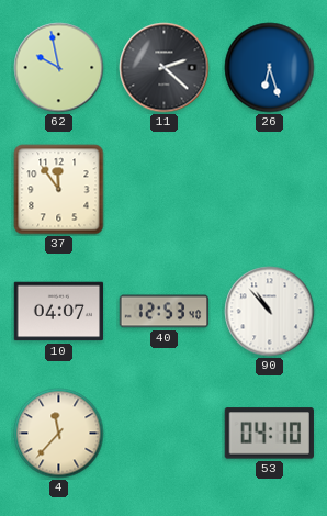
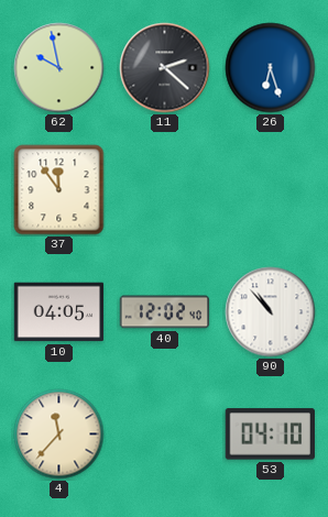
10: 04:07 -> 04:05
40: 12:53 -> 12:02
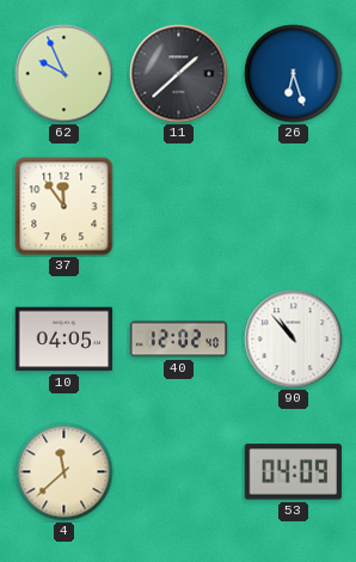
62: 9:58 -> 9:56
11: 2:22 -> 1:38
4: 11:37 -> 11:38
53: 04:10 -> 04:09
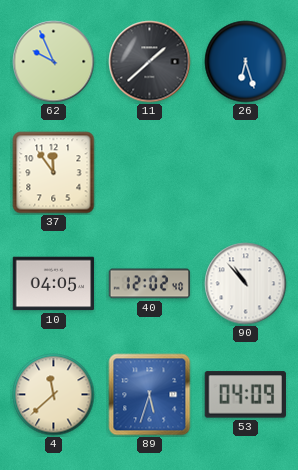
89: none -> 5:33
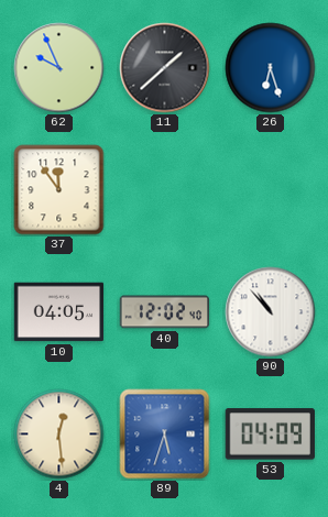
4: 11:38 -> 12:29
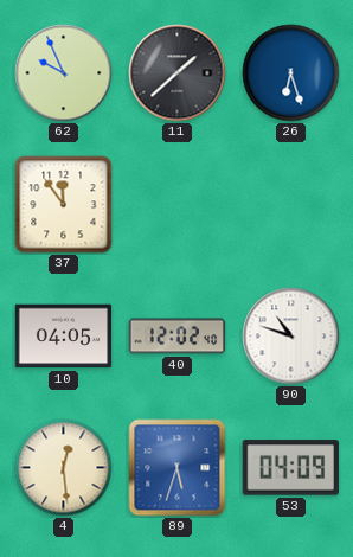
90: 10:53 -> 10:48
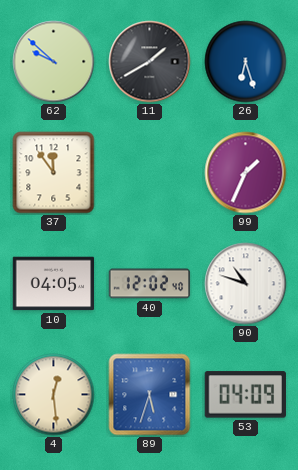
62: 9:56 -> 9:52
11: 1:38 -> 1:40
99: none -> 1:34
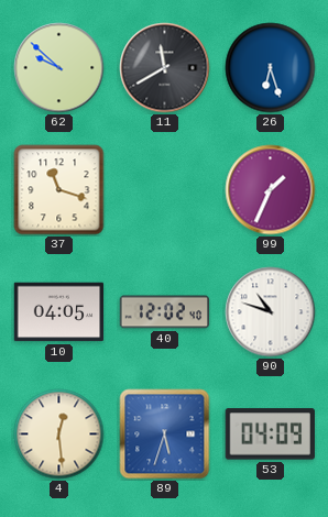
11: 1:40 -> 11:40
37: 11:54 -> 11:18
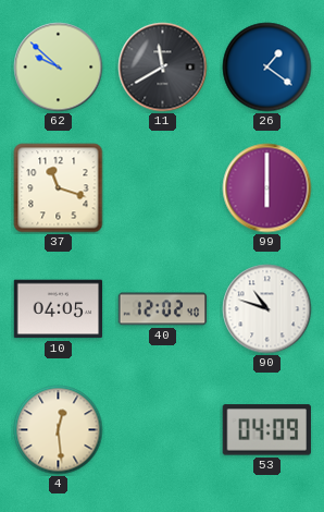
26: 6:27 -> 1:21
99: 1:34 -> 6:00
89: 5:33 -> none
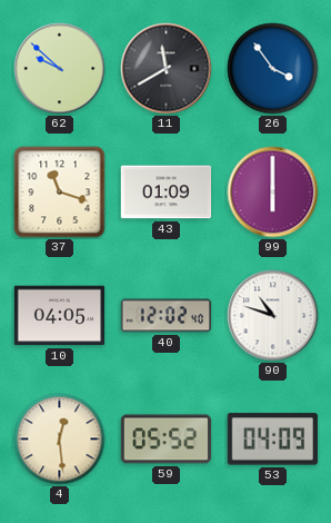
26: 1:21 -> 3:54
43: none -> 01:09
59: none -> 05:52
